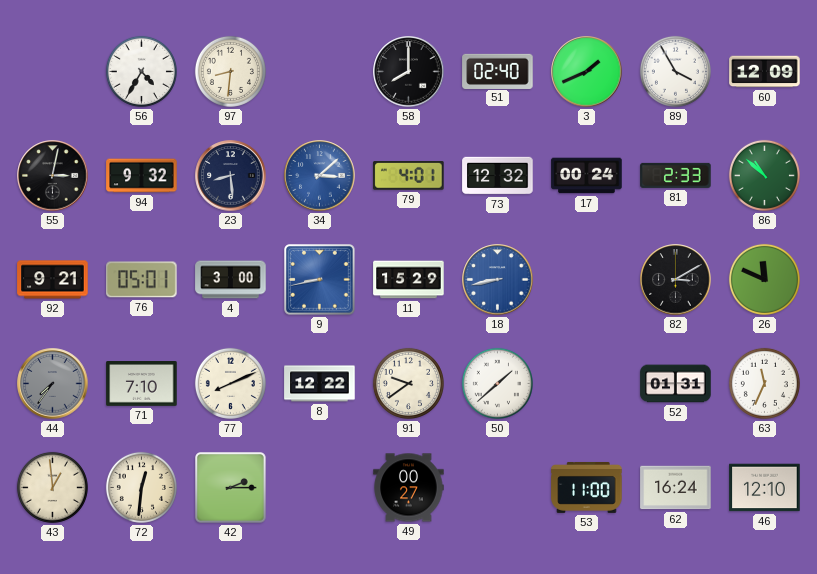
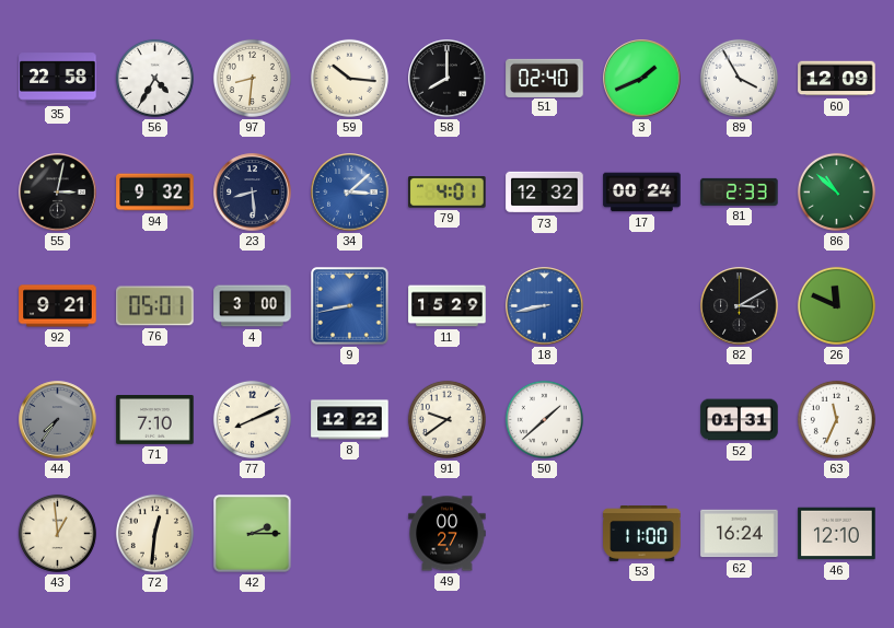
35: none -> 22:58
59: none -> 10:16
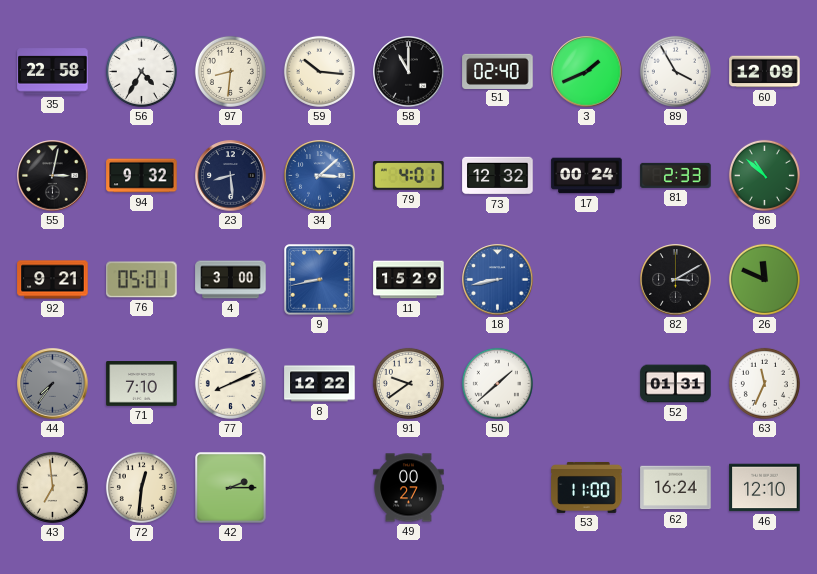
58: 8:00 -> 11:00
43: 12:59 -> 6:59
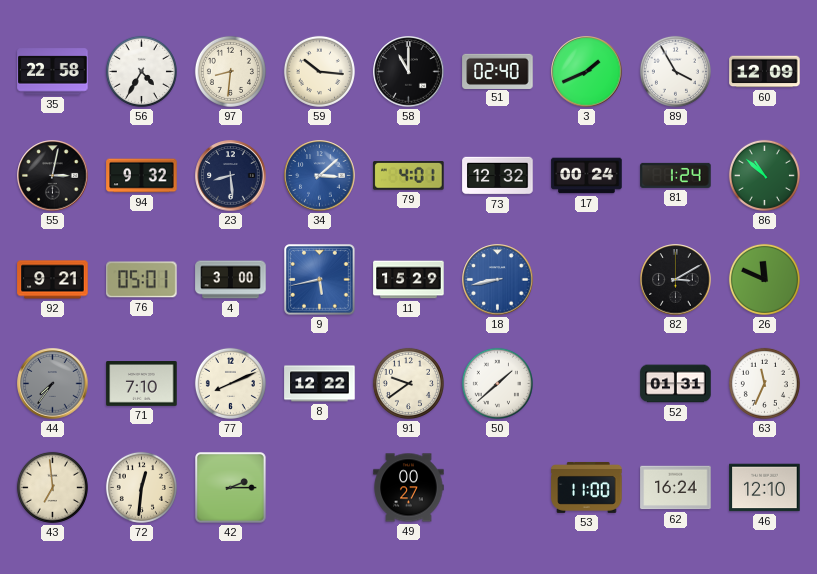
81: 2:33 -> 1:24
9: 8:43 -> 5:43
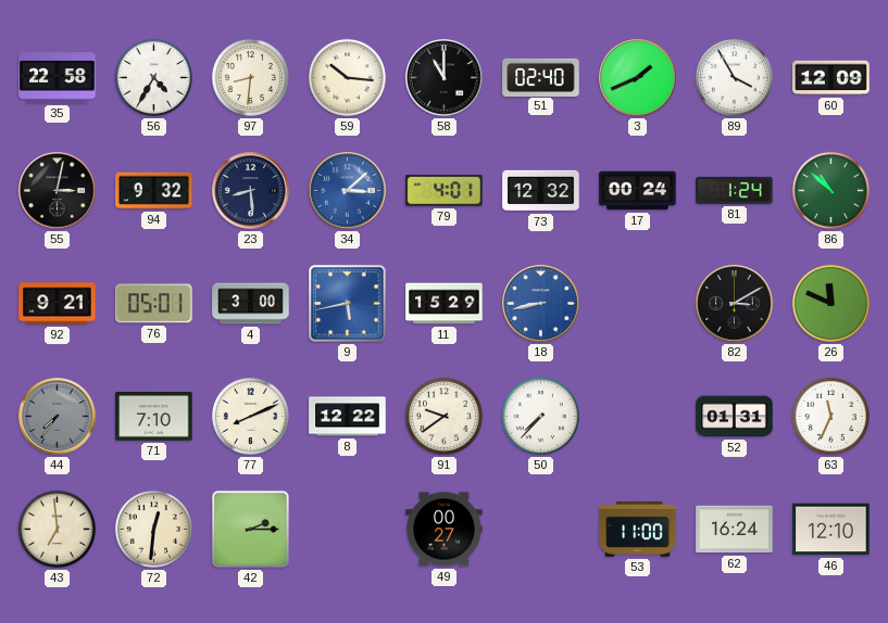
50: 1:38 -> 7:37
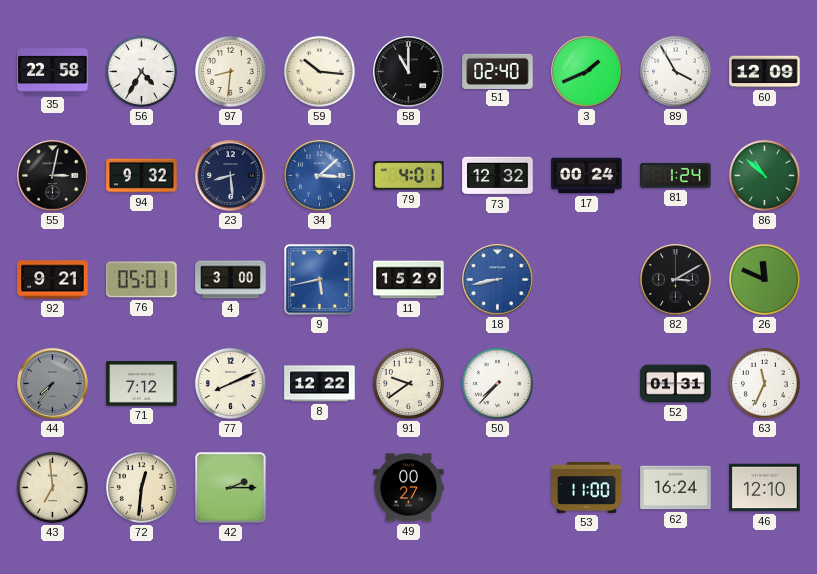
71: 7:10 -> 7:12
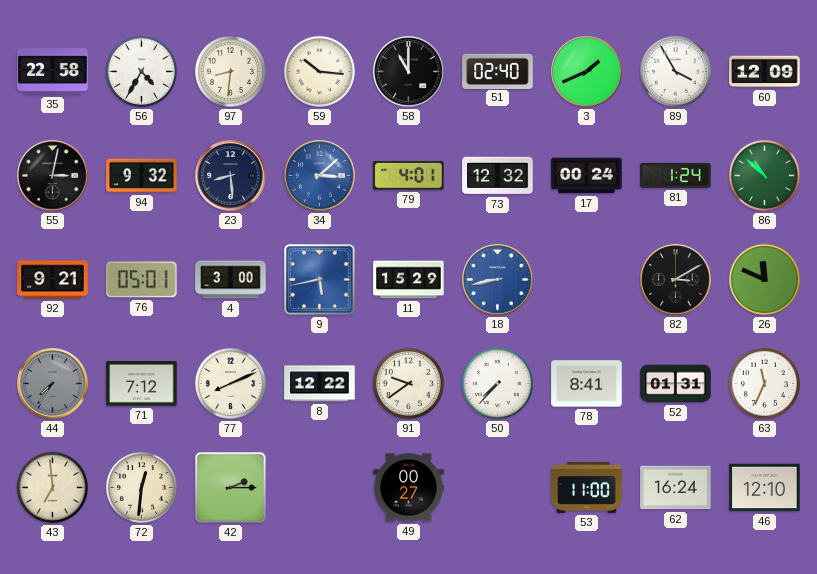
78: none -> 8:41
